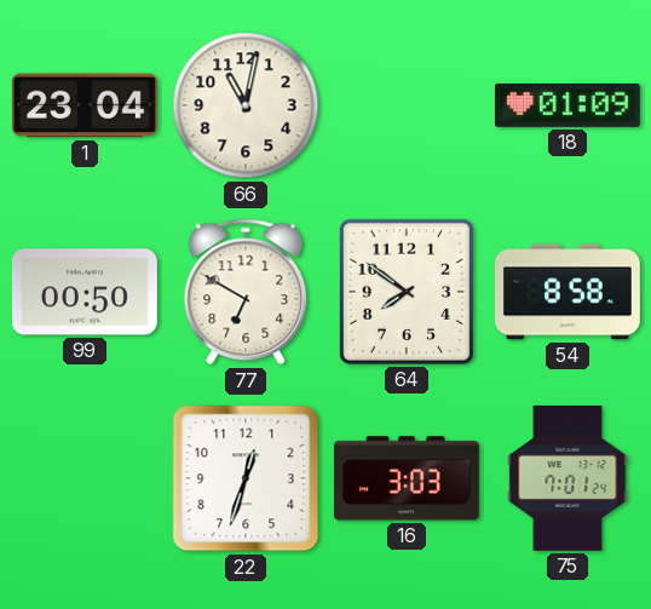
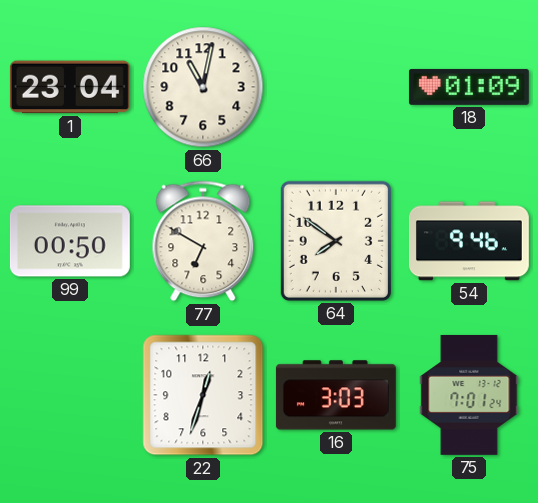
54: 8:58 -> 9:46
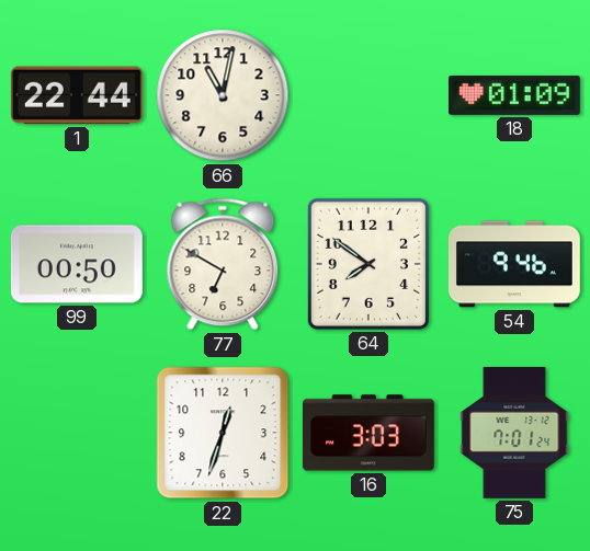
1: 23:04 -> 22:44
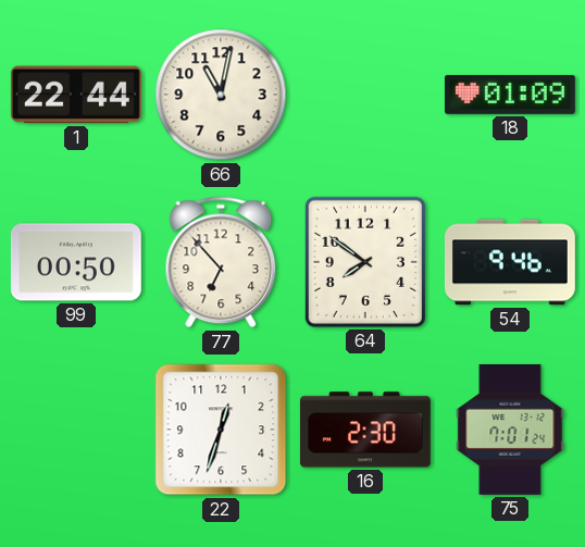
77: 6:50 -> 6:53
16: 3:03 -> 2:30
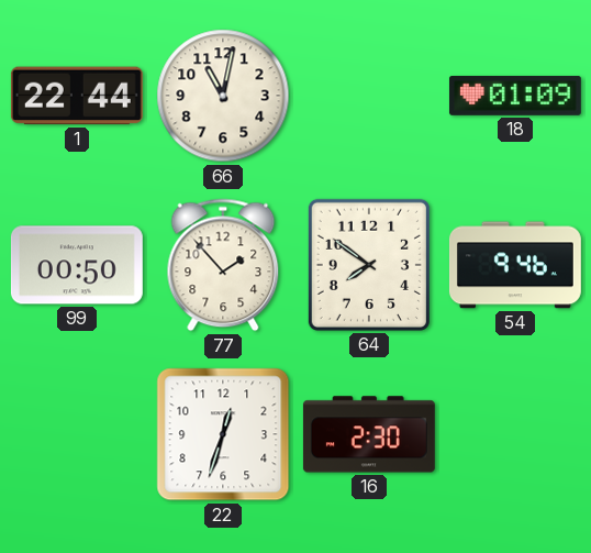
77: 6:53 -> 1:53
75: 7:01 -> none
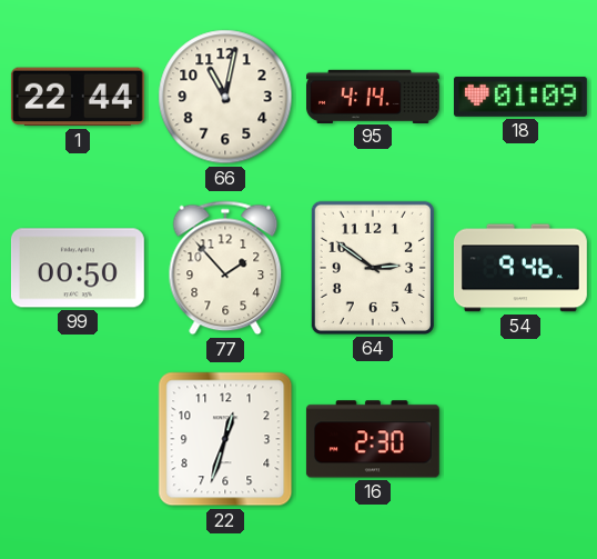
95: none -> 4:14
64: 7:51 -> 2:51
